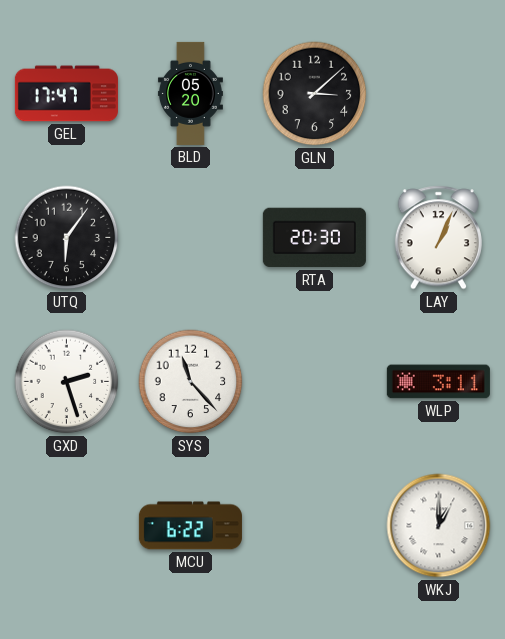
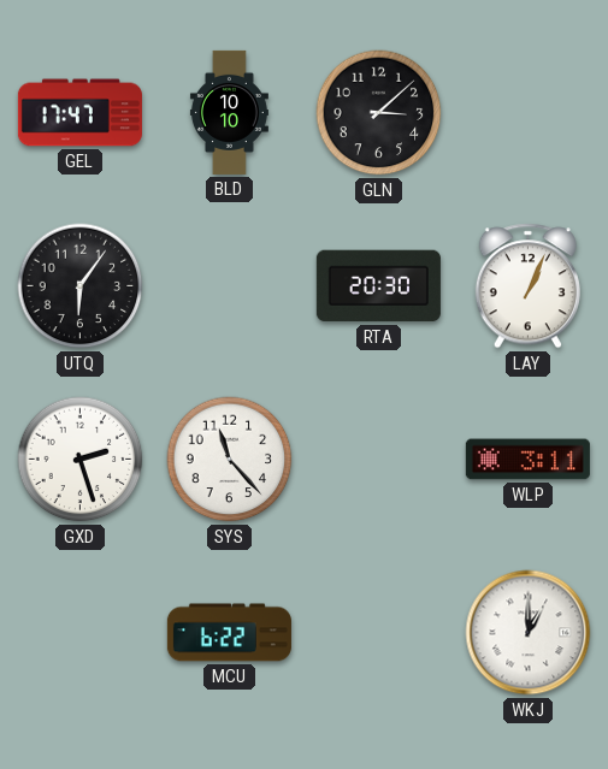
BLD: 05:20 -> 10:10
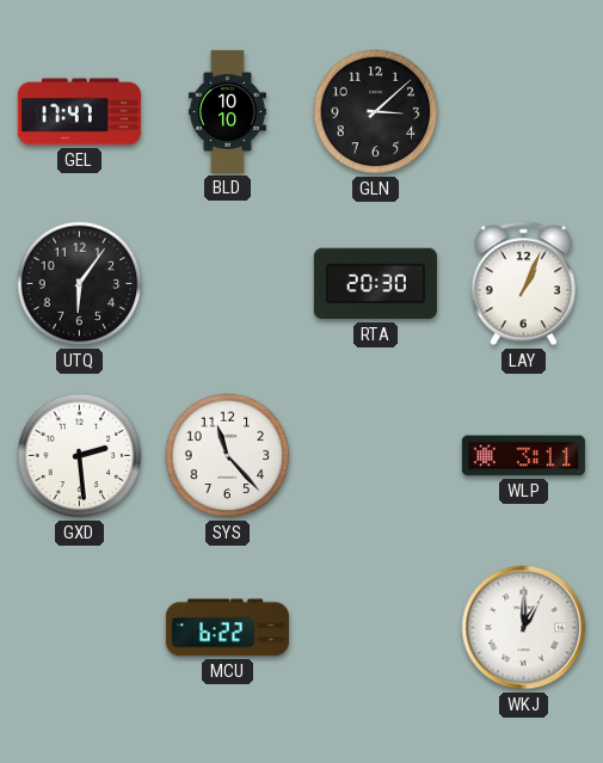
GXD: 2:27 -> 2:29
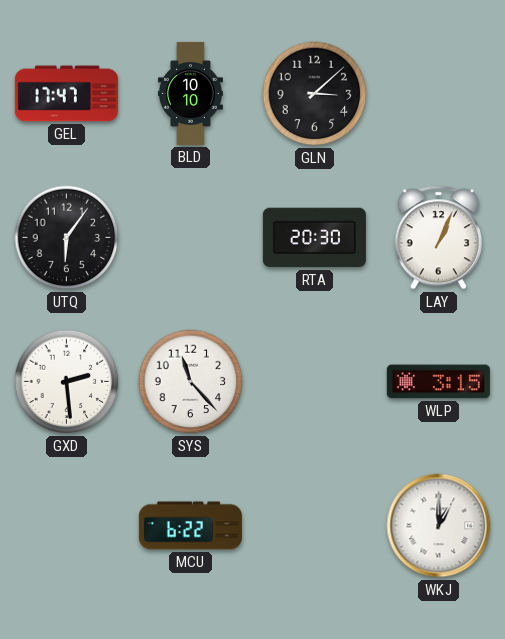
WLP: 3:11 -> 3:15
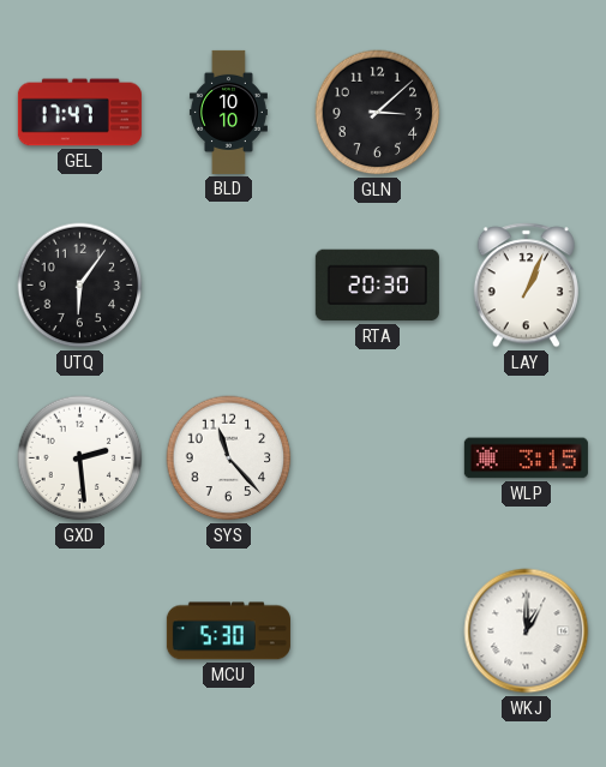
MCU: 6:22 -> 5:30
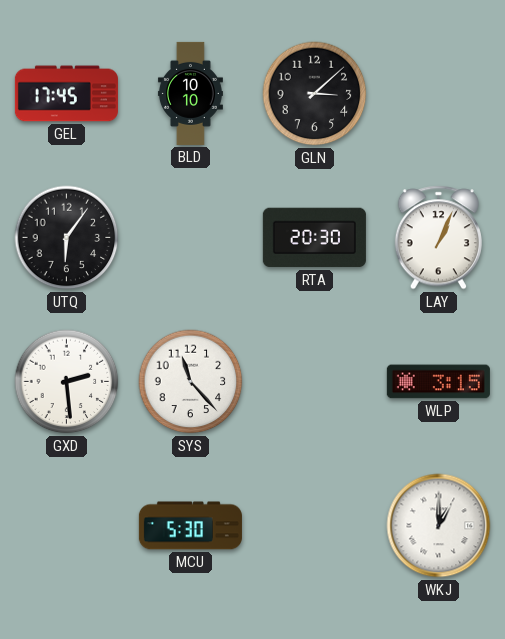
GEL: 17:47 -> 17:45
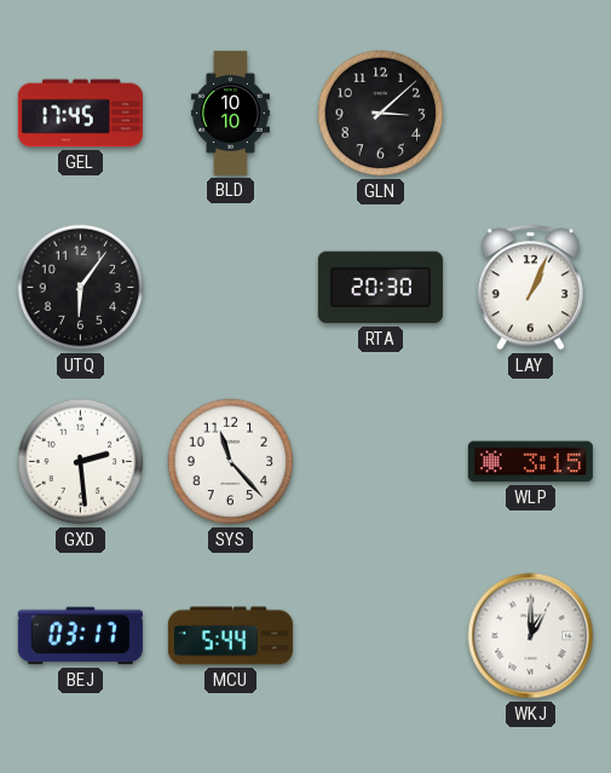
BEJ: none -> 03:17
MCU: 5:30 -> 5:44
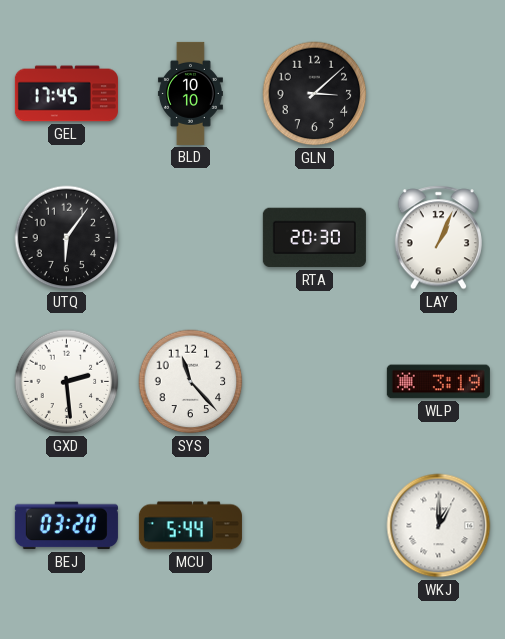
WLP: 3:15 -> 3:19
BEJ: 03:17 -> 03:20
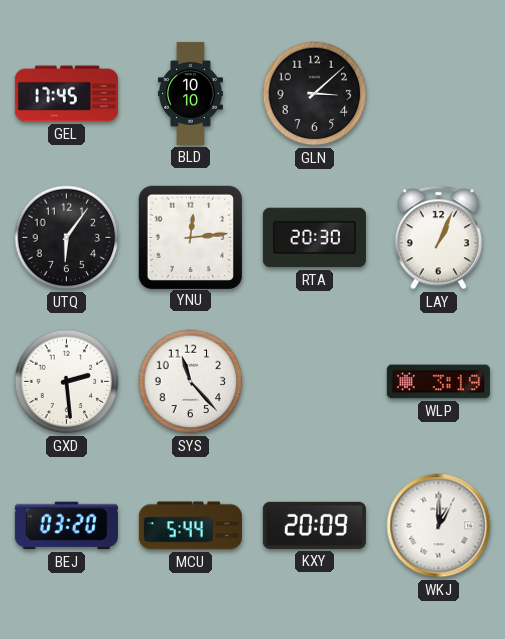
YNU: none -> 12:14
KXY: none -> 20:09
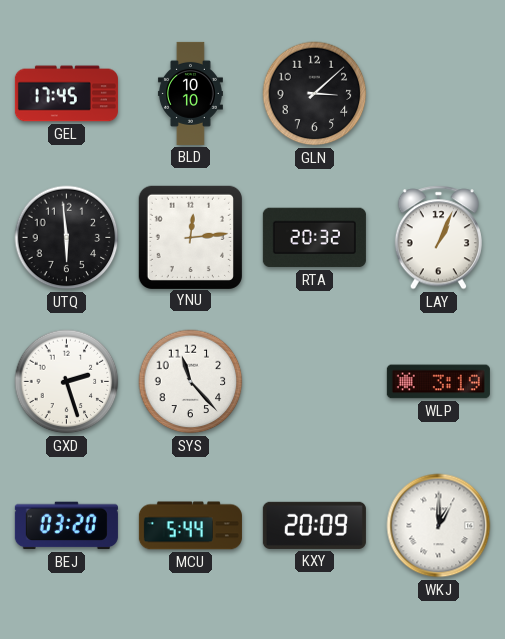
UTQ: 6:06 -> 5:59
RTA: 20:30 -> 20:32
GXD: 2:29 -> 2:27
